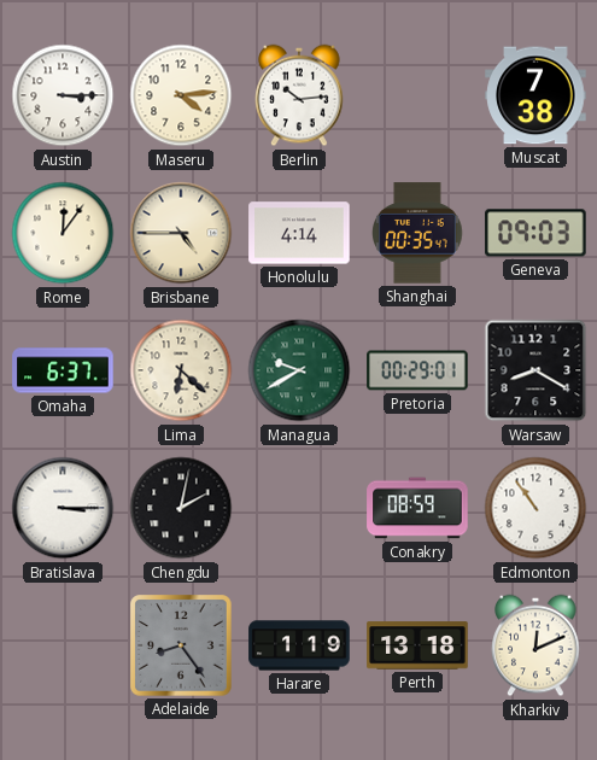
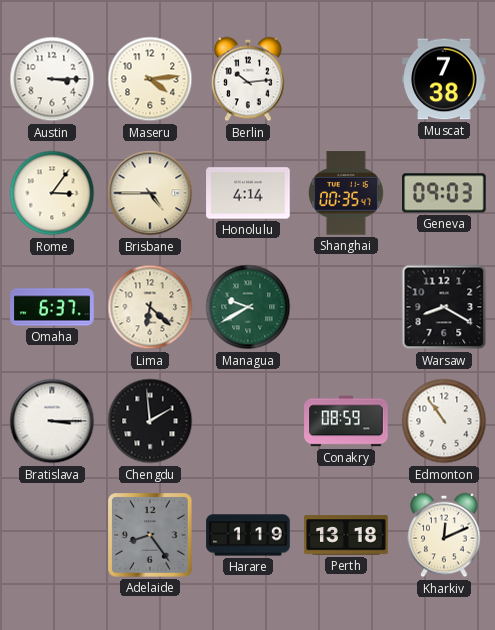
Rome: 12:06 -> 3:06
Pretoria: 00:29 -> none
Chengdu: 2:02 -> 1:59
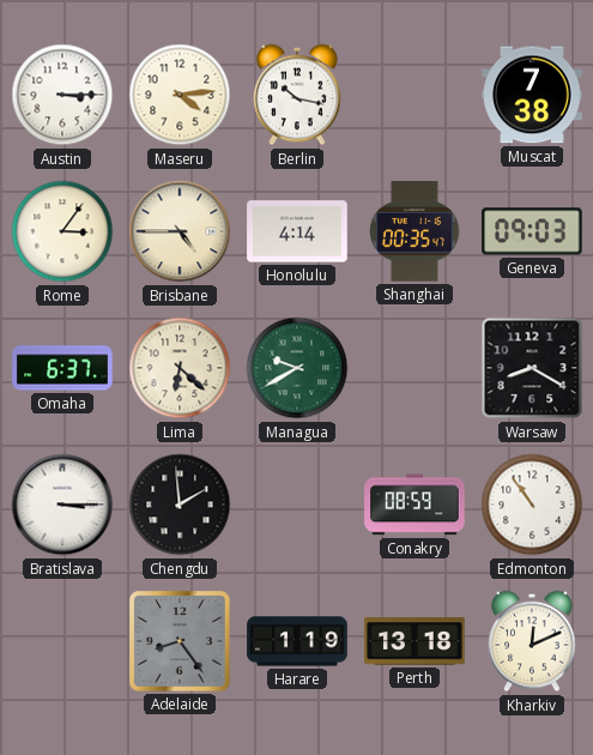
Berlin: 10:14 -> 10:17
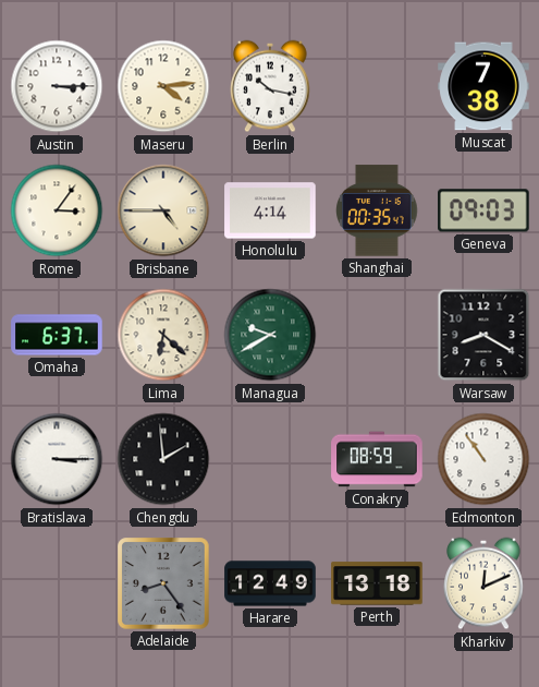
Harare: 1:19 -> 12:49
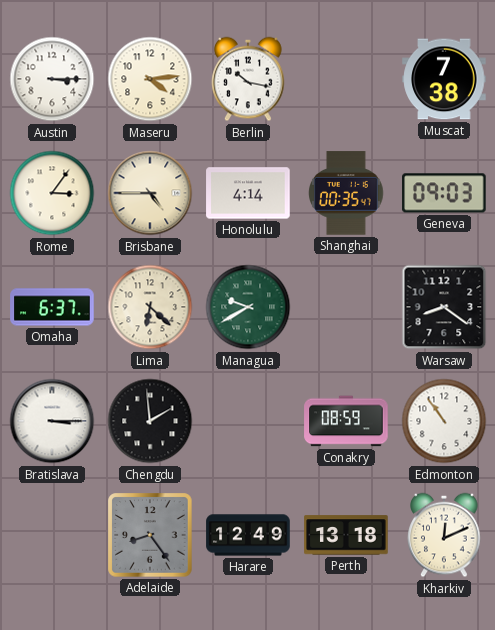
Warsaw: 8:20 -> 8:21
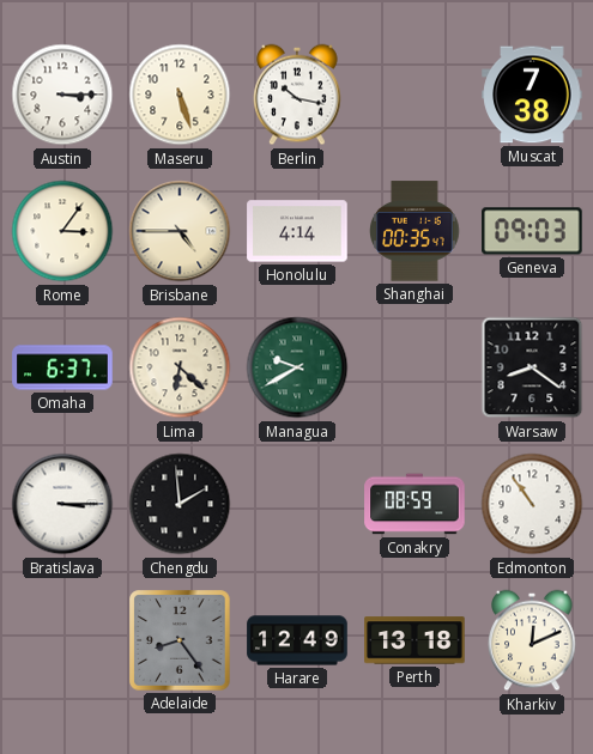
Maseru: 4:14 -> 5:27
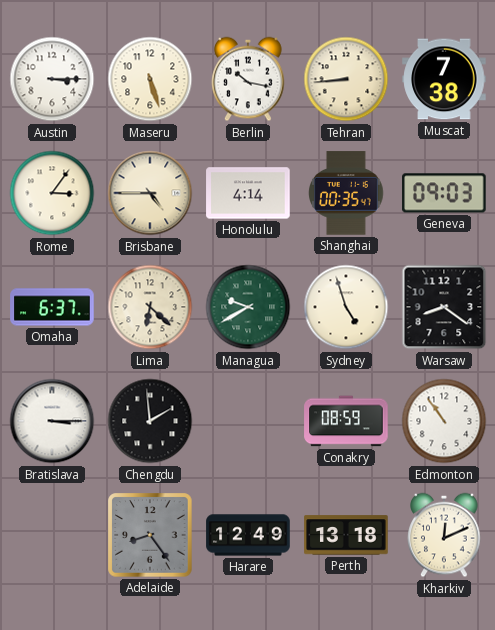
Tehran: none -> 8:44
Sydney: none -> 4:57
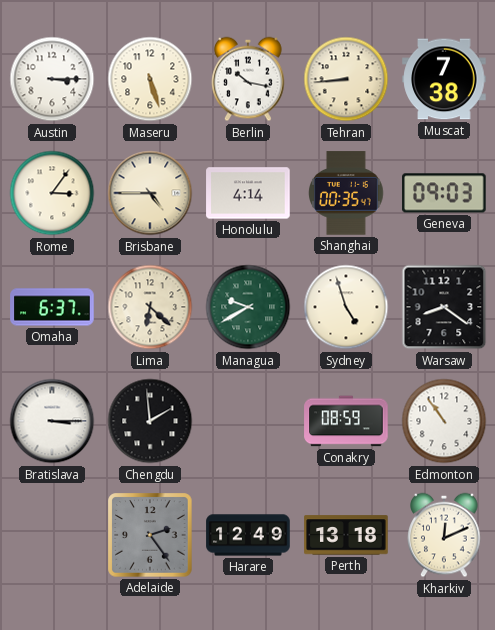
Adelaide: 8:24 -> 2:24
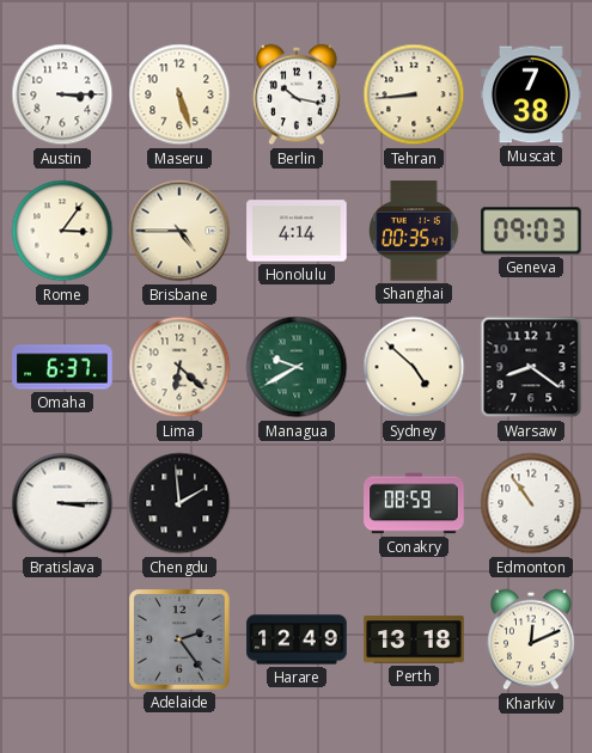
Sydney: 4:57 -> 4:52
